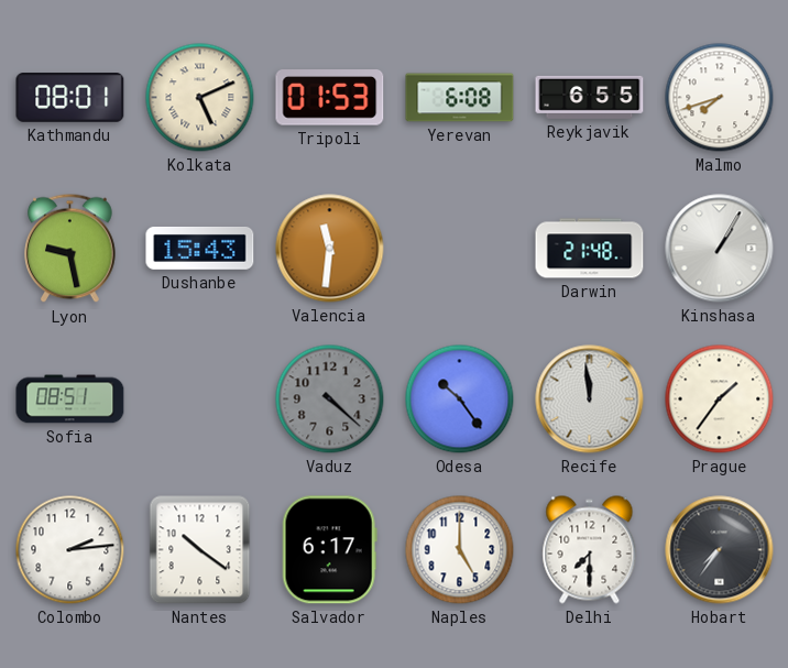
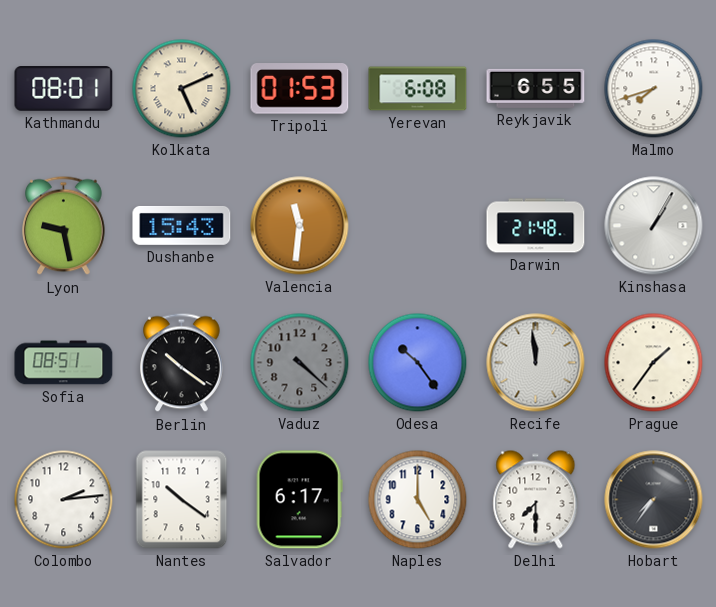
Berlin: none -> 10:21
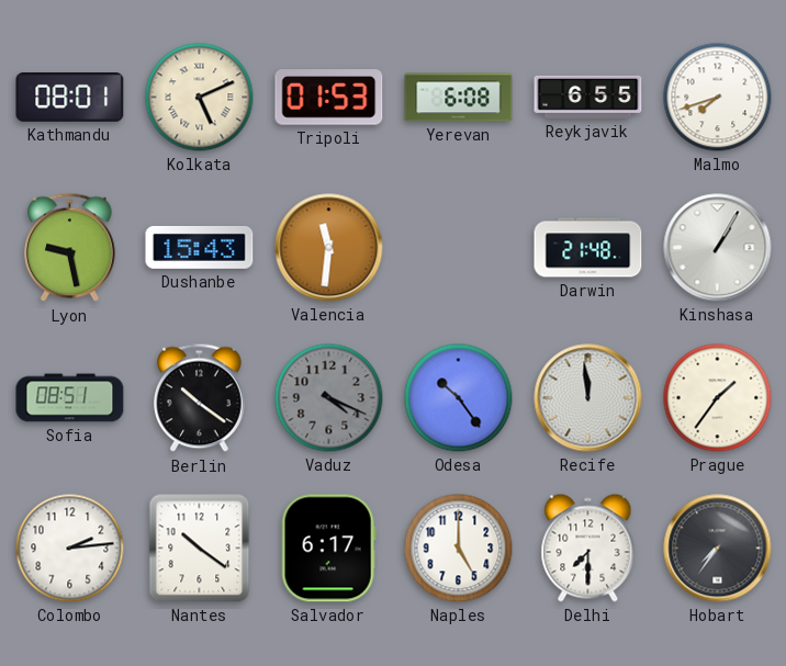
Vaduz: 4:22 -> 4:19
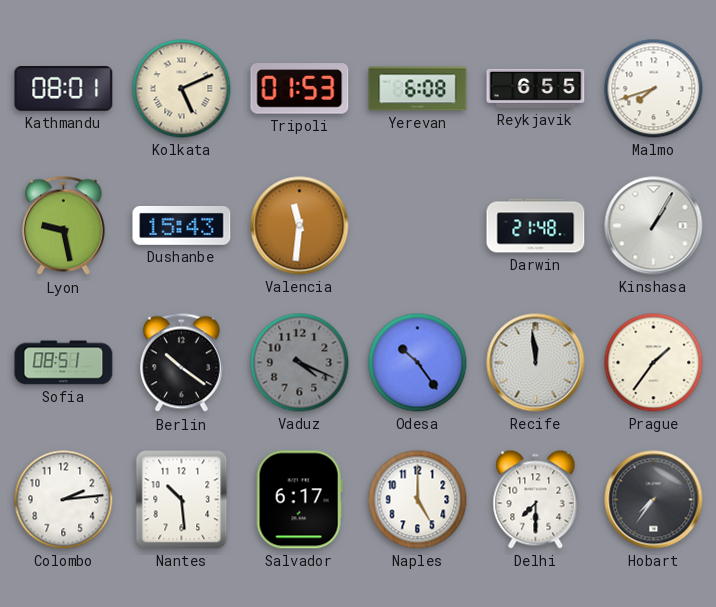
Nantes: 10:21 -> 10:29
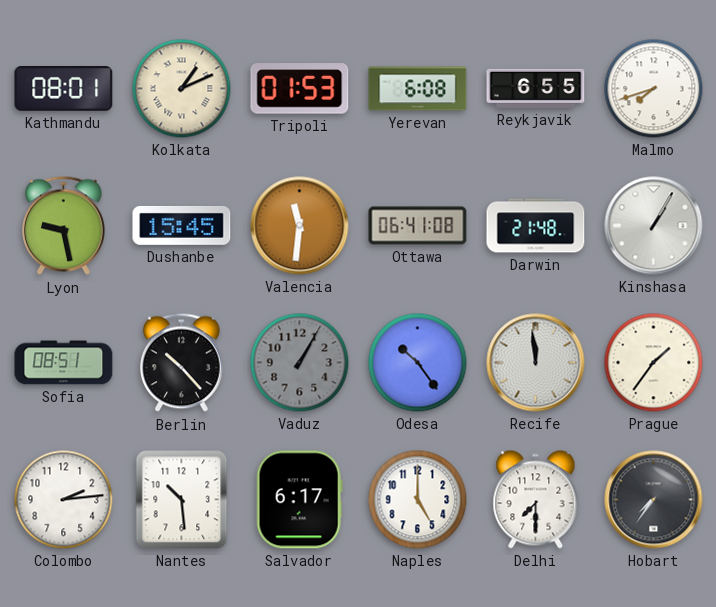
Kolkata: 5:11 -> 1:11
Dushanbe: 15:43 -> 15:45
Ottawa: none -> 06:41
Berlin: 10:21 -> 10:23
Vaduz: 4:19 -> 1:05
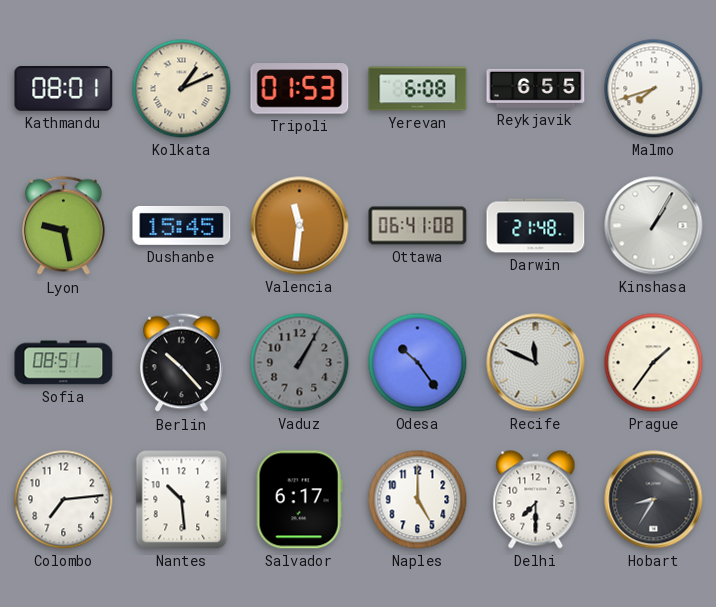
Recife: 11:59 -> 11:49
Colombo: 2:14 -> 7:14
Hobart: 7:36 -> 8:35
